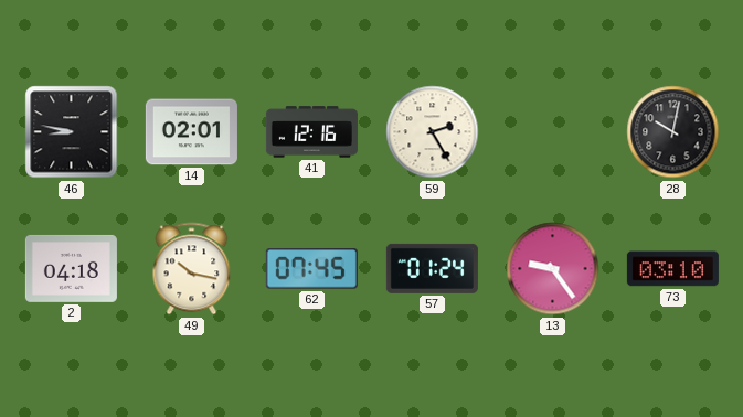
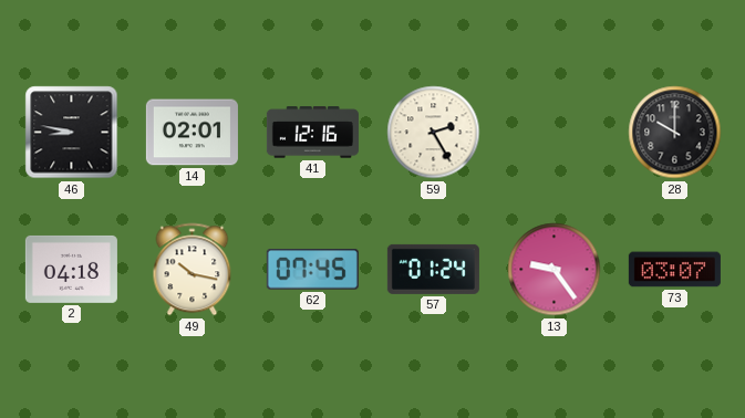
28: 10:02 -> 10:00
73: 03:10 -> 03:07
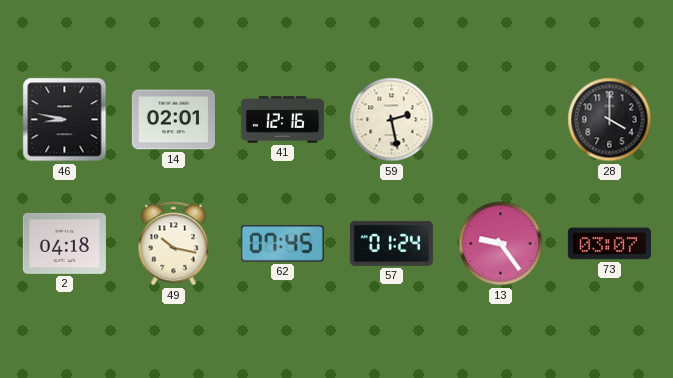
59: 2:25 -> 2:28
28: 10:00 -> 4:00
